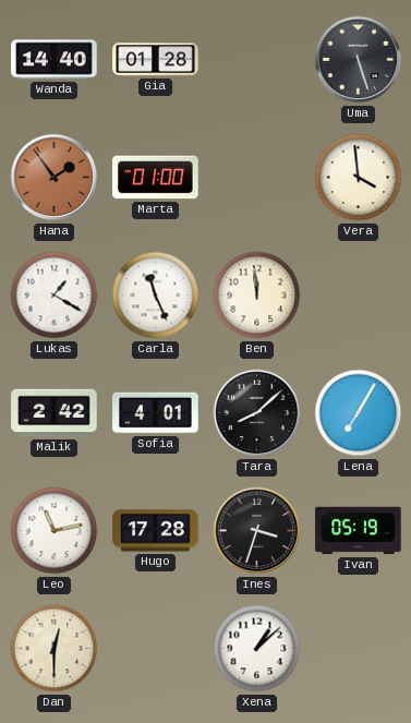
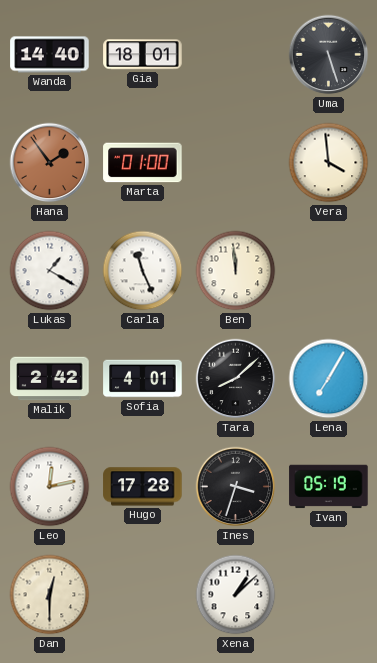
Gia: 01:28 -> 18:01
Leo: 11:13 -> 12:13
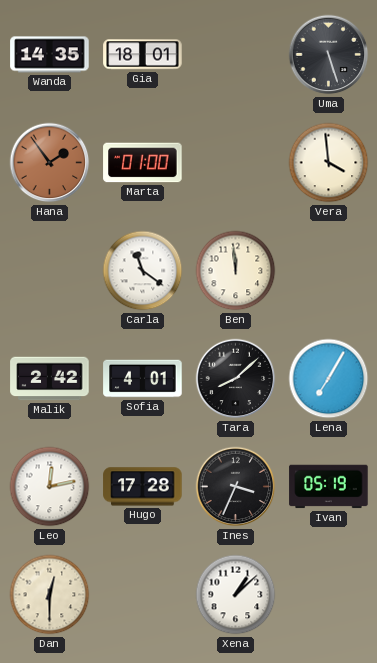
Wanda: 14:40 -> 14:35
Lukas: 1:20 -> none
Carla: 11:26 -> 11:21
Ines: 3:33 -> 3:34
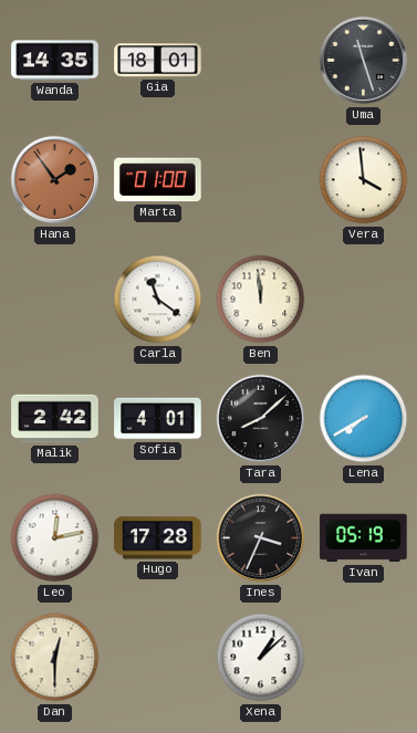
Uma: 5:27 -> 11:27
Lena: 7:05 -> 7:40
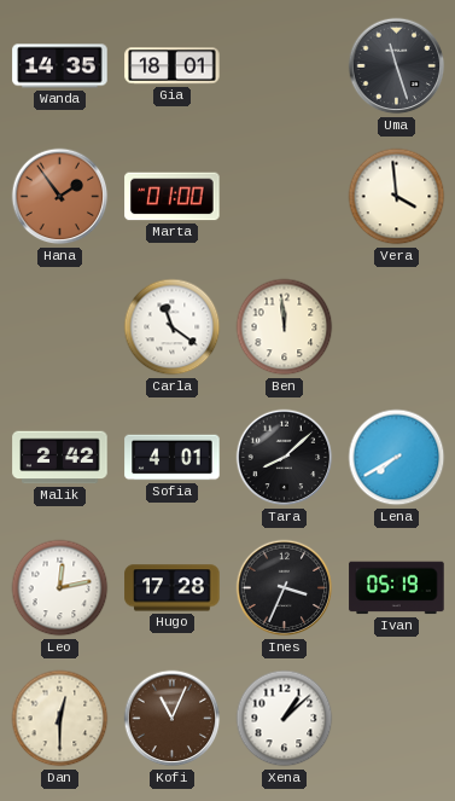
Kofi: none -> 11:04
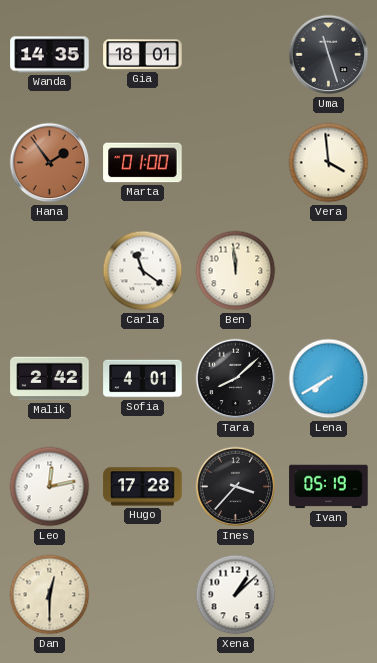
Ines: 3:34 -> 3:37
Kofi: 11:04 -> none
